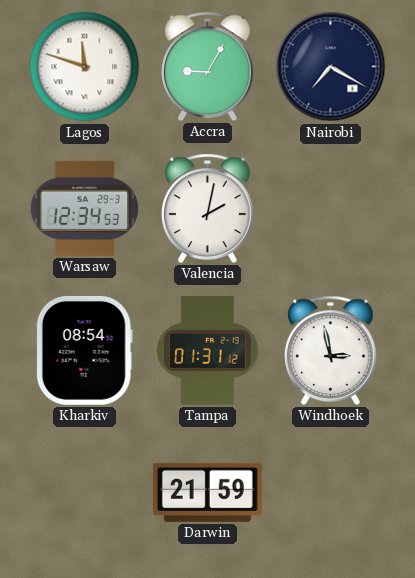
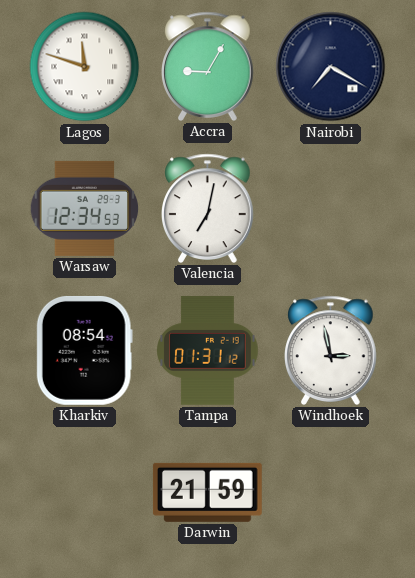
Valencia: 2:02 -> 7:02
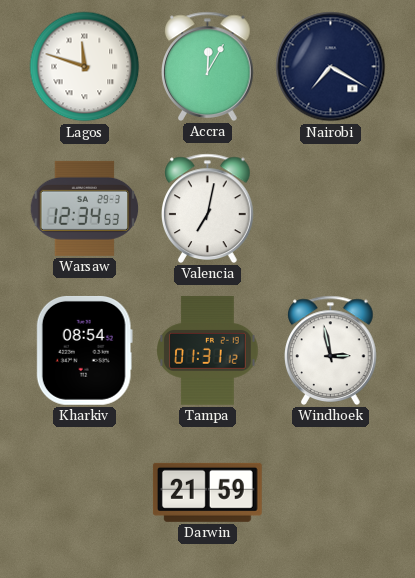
Accra: 9:05 -> 12:05
